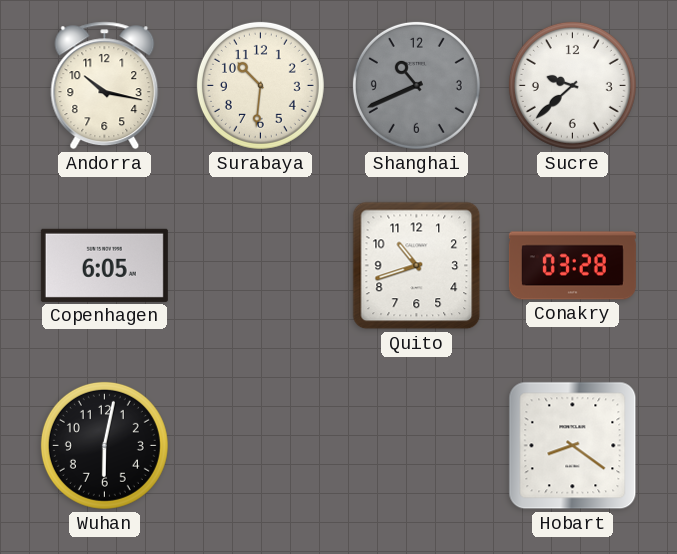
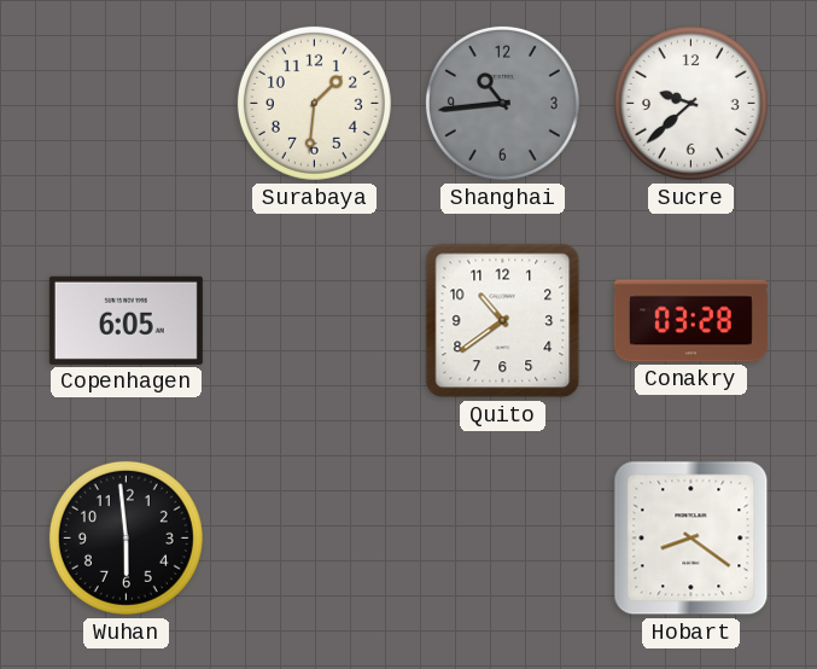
Andorra: 10:17 -> none
Surabaya: 10:31 -> 1:31
Shanghai: 10:41 -> 10:44
Quito: 10:42 -> 10:39
Wuhan: 6:02 -> 5:59
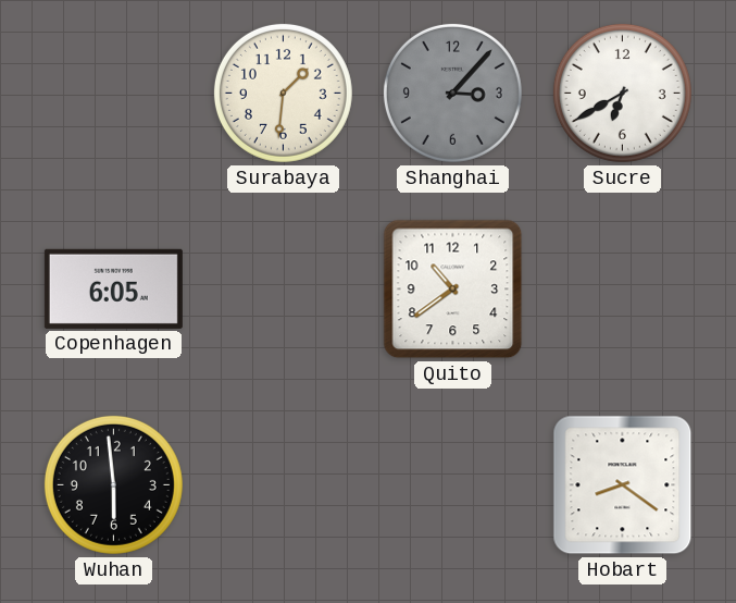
Shanghai: 10:44 -> 3:07
Sucre: 9:38 -> 6:40
Conakry: 03:28 -> none
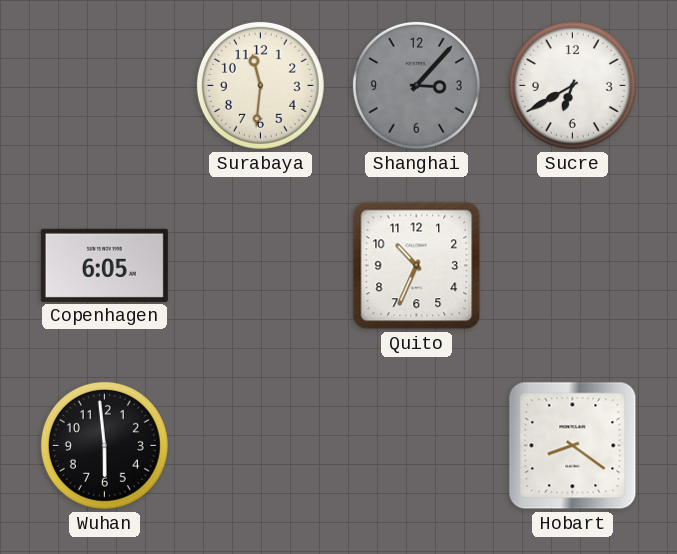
Surabaya: 1:31 -> 11:31
Quito: 10:39 -> 10:34
